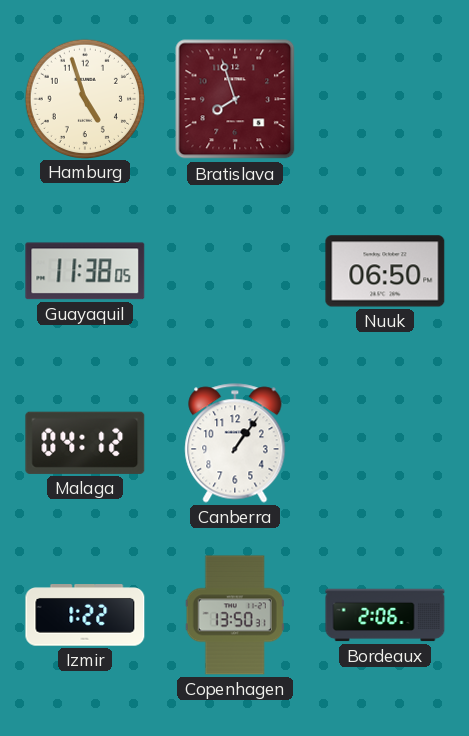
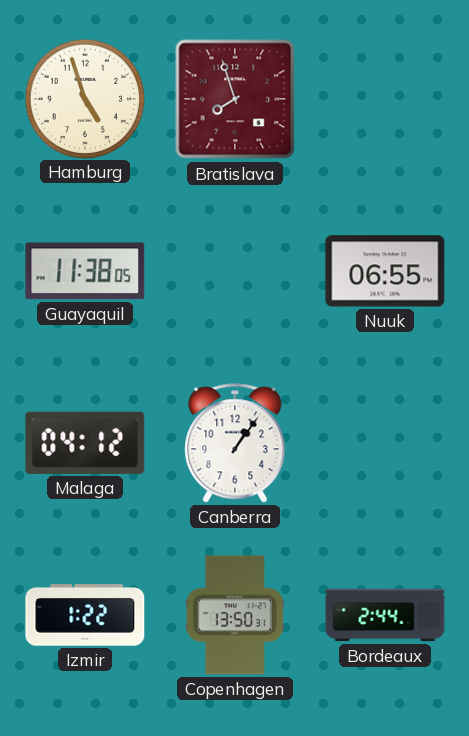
Nuuk: 06:50 -> 06:55
Bordeaux: 2:06 -> 2:44
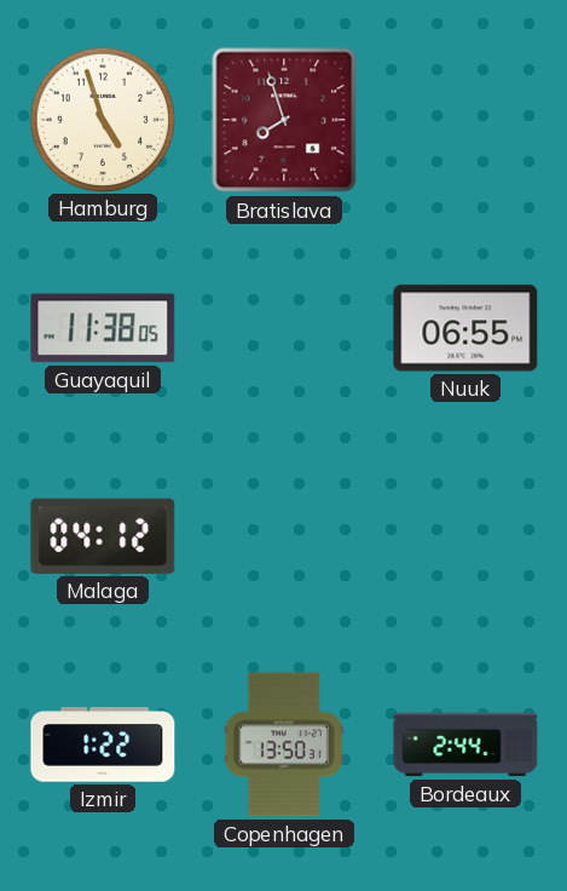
Canberra: 1:06 -> none
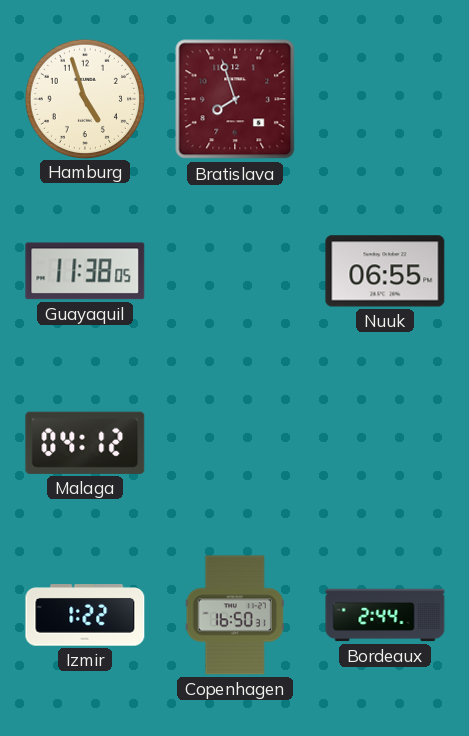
Copenhagen: 13:50 -> 16:50
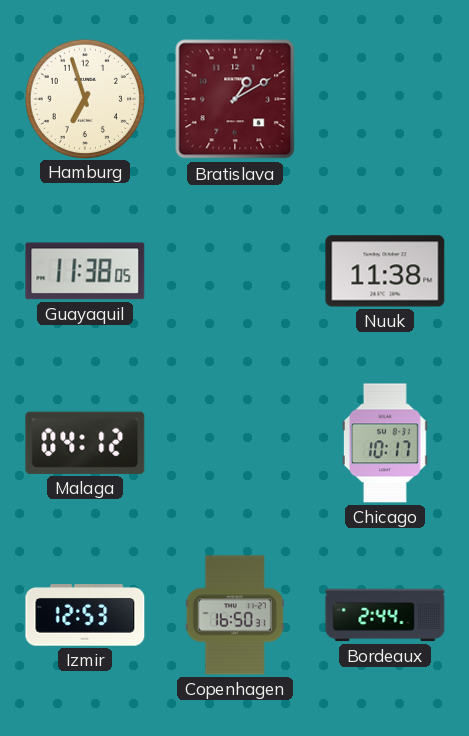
Hamburg: 4:57 -> 6:57
Bratislava: 7:57 -> 1:10
Nuuk: 06:55 -> 11:38
Chicago: none -> 10:17
Izmir: 1:22 -> 12:53
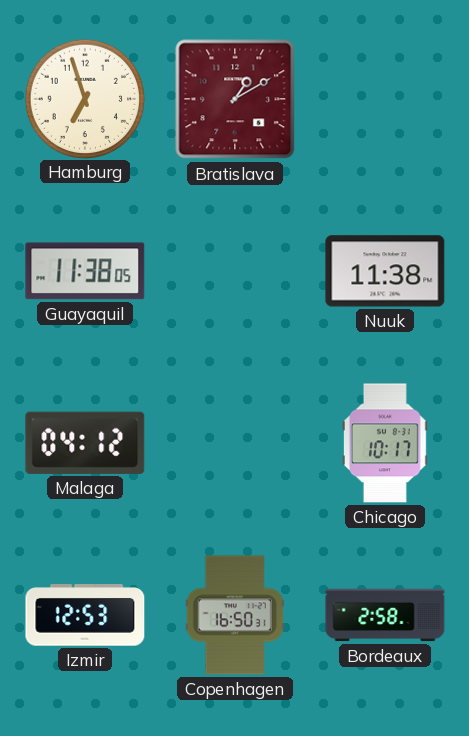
Bordeaux: 2:44 -> 2:58
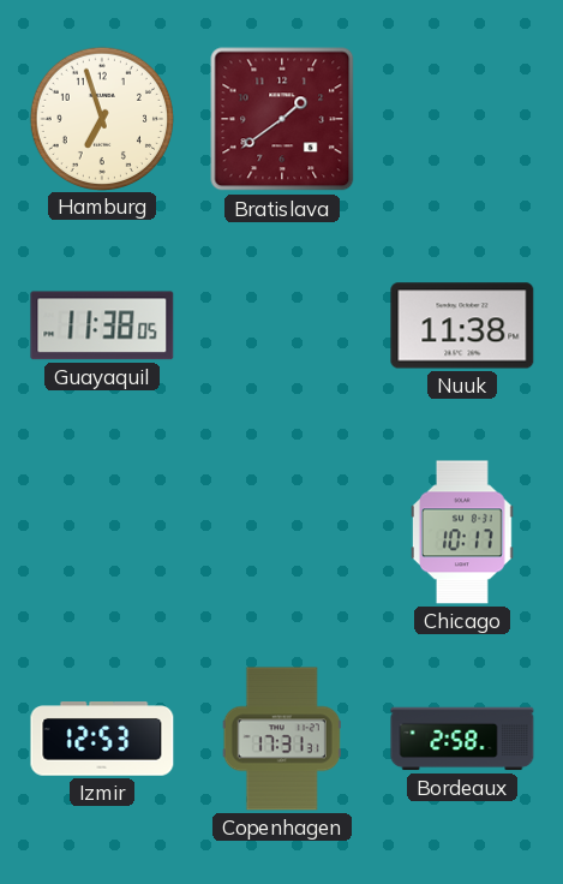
Bratislava: 1:10 -> 1:39
Malaga: 04:12 -> none
Copenhagen: 16:50 -> 17:31
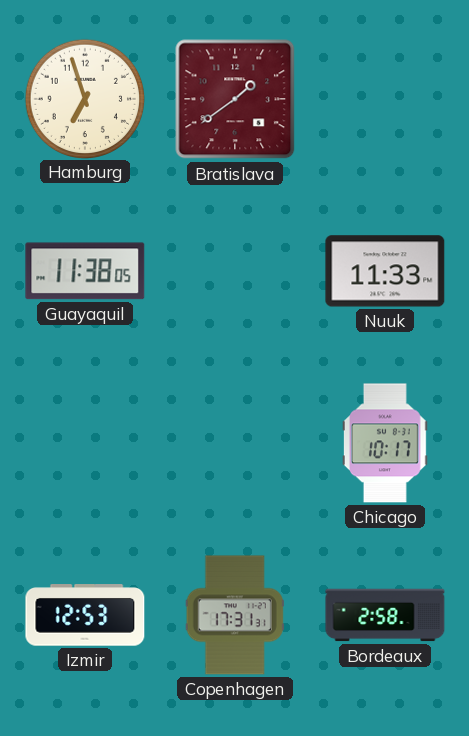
Nuuk: 11:38 -> 11:33
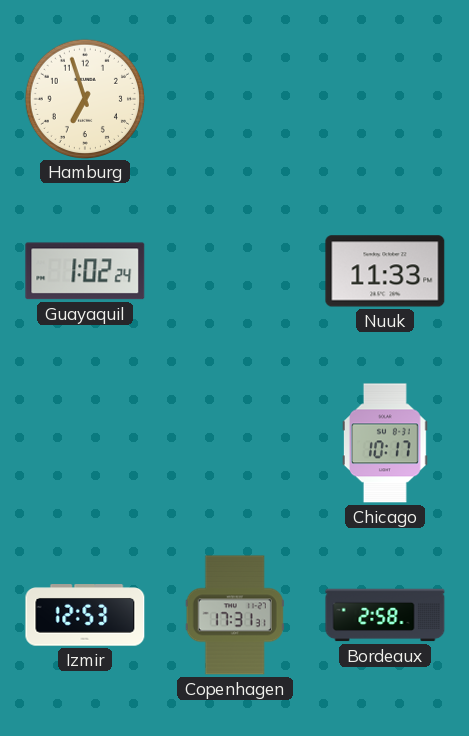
Bratislava: 1:39 -> none
Guayaquil: 11:38 -> 1:02
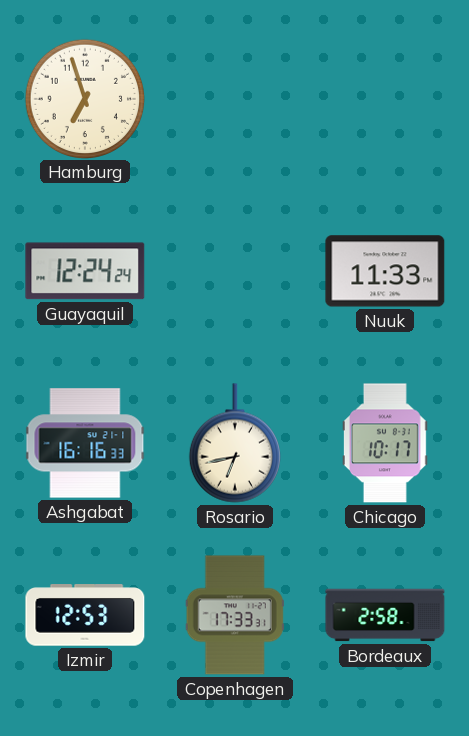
Guayaquil: 1:02 -> 12:24
Ashgabat: none -> 16:16
Rosario: none -> 6:43
Copenhagen: 17:31 -> 17:33
